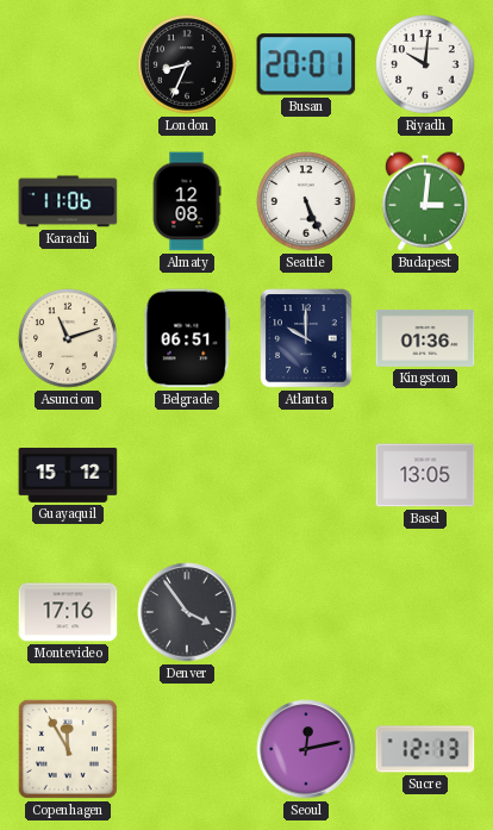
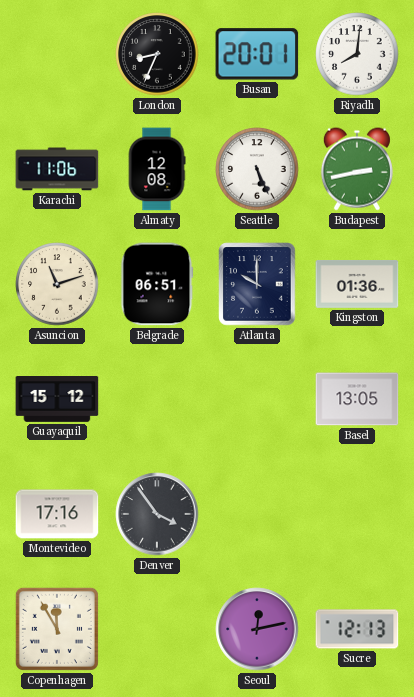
Riyadh: 10:01 -> 8:01
Budapest: 3:01 -> 2:43
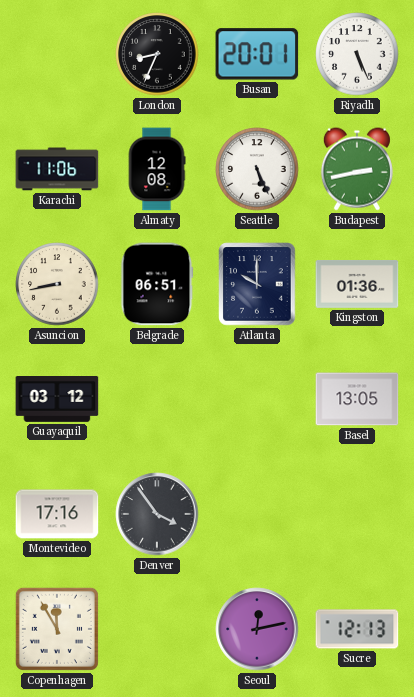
Riyadh: 8:01 -> 5:26
Asuncion: 11:12 -> 8:43
Guayaquil: 15:12 -> 03:12
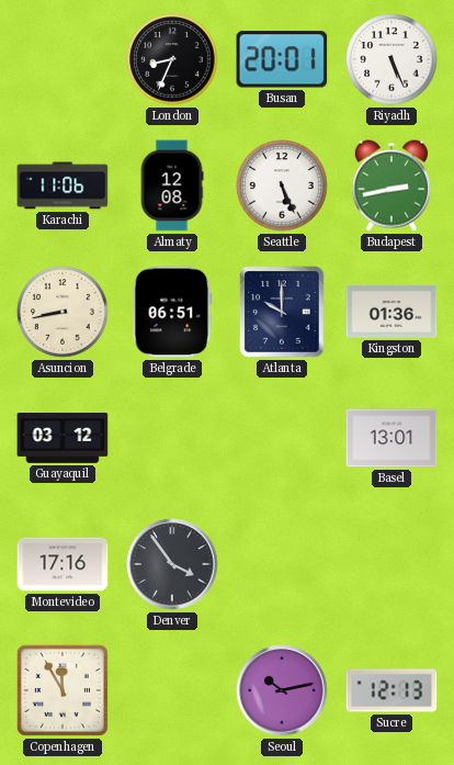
Basel: 13:05 -> 13:01
Seoul: 12:13 -> 10:13
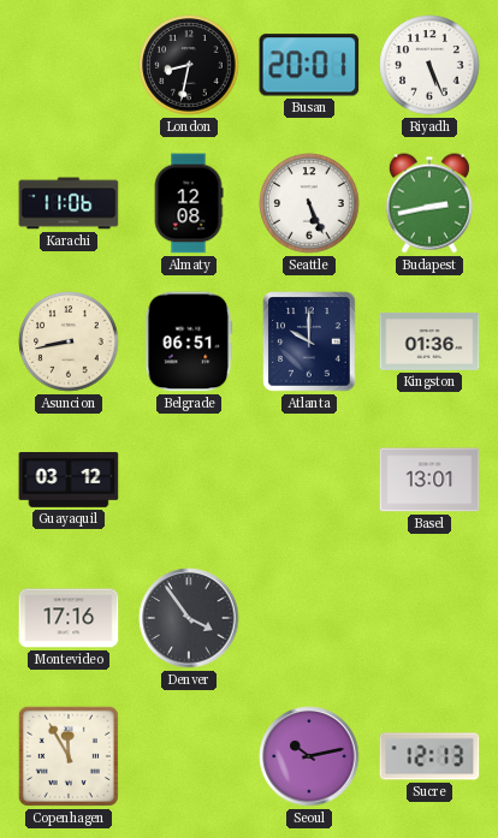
London: 8:34 -> 8:32
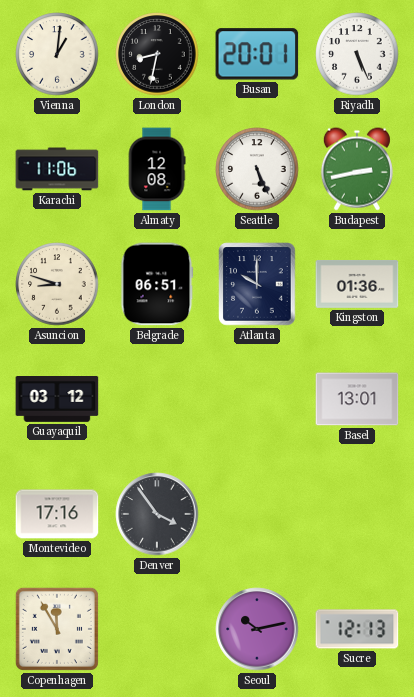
Vienna: none -> 1:01
Asuncion: 8:43 -> 8:48
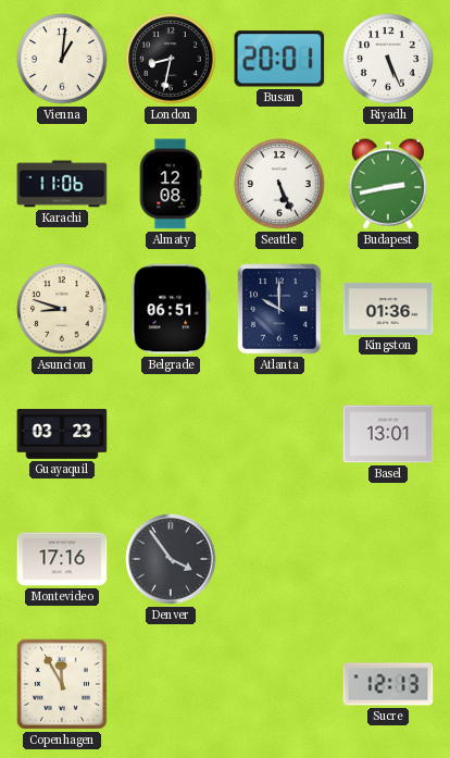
Guayaquil: 03:12 -> 03:23
Seoul: 10:13 -> none
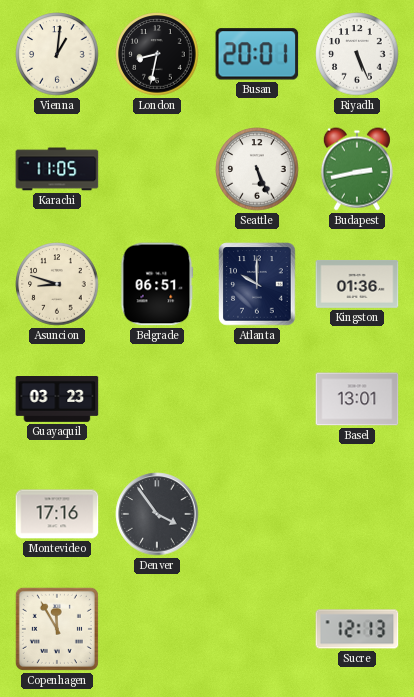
Karachi: 11:06 -> 11:05
Almaty: 12:08 -> none
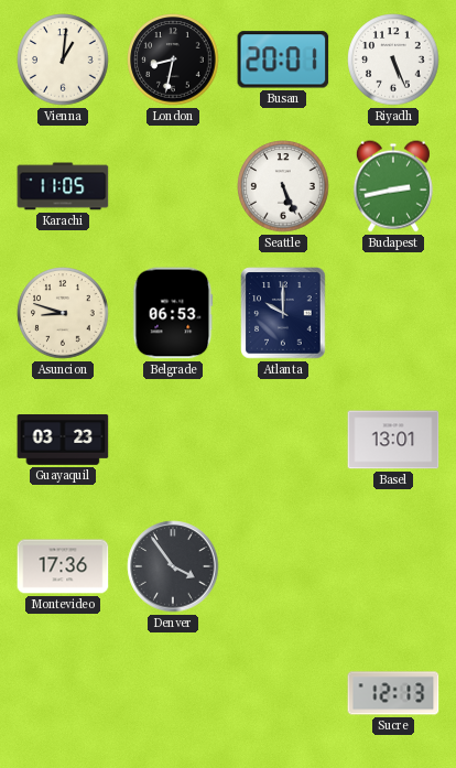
Belgrade: 06:51 -> 06:53
Kingston: 01:36 -> none
Montevideo: 17:16 -> 17:36
Copenhagen: 11:55 -> none
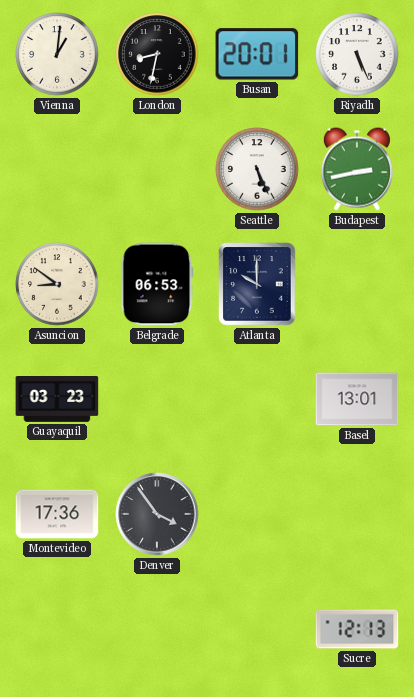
Karachi: 11:05 -> none
Asuncion: 8:48 -> 8:51
